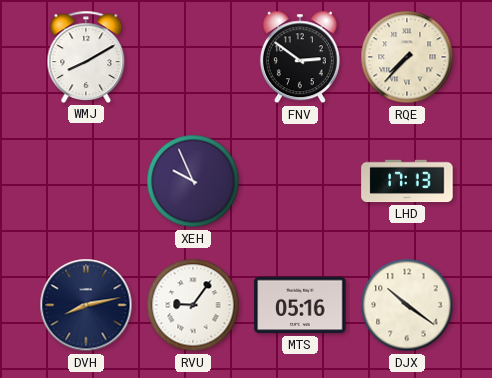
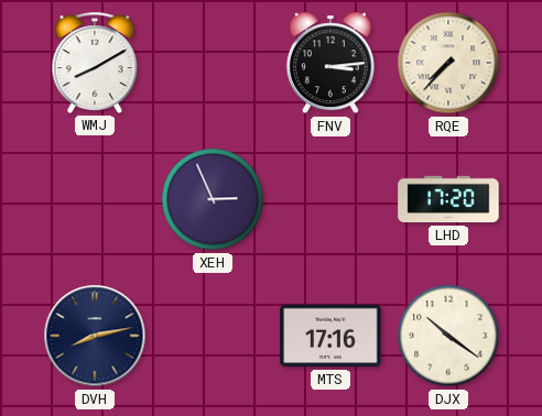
FNV: 2:51 -> 3:14
XEH: 9:56 -> 2:56
LHD: 17:13 -> 17:20
RVU: 9:06 -> none
MTS: 05:16 -> 17:16
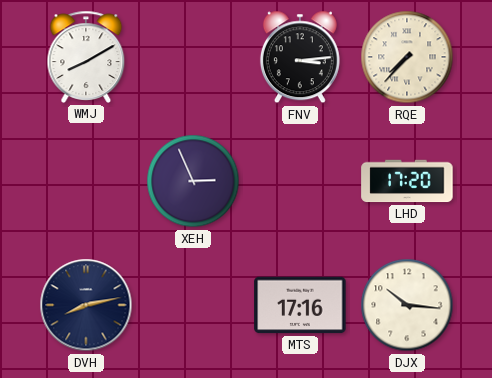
DJX: 10:21 -> 10:16
